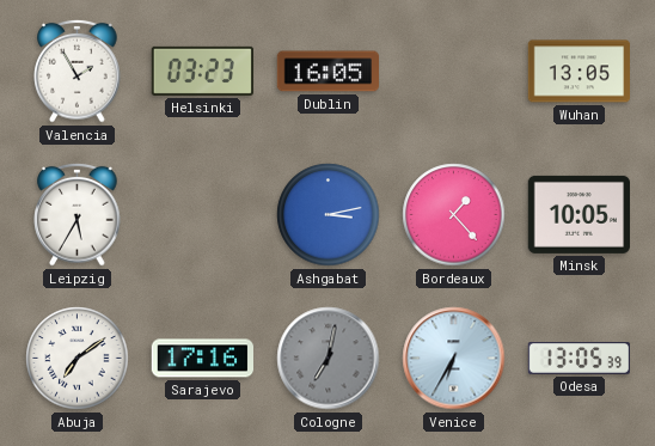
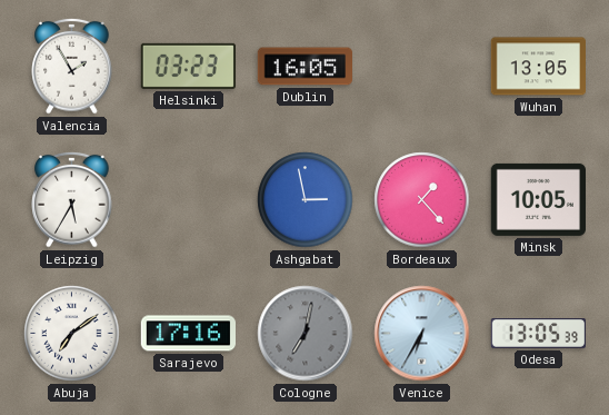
Ashgabat: 3:13 -> 2:58
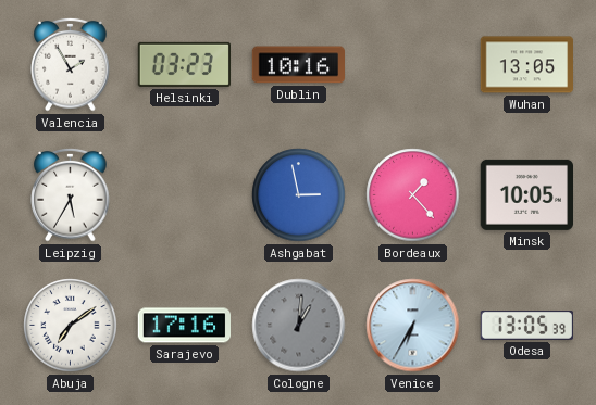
Dublin: 16:05 -> 10:16
Cologne: 7:02 -> 1:01
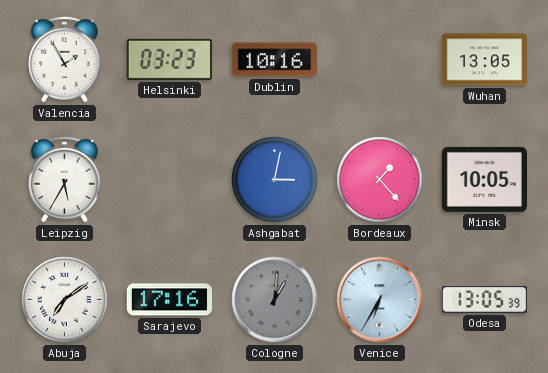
Ashgabat: 2:58 -> 3:02
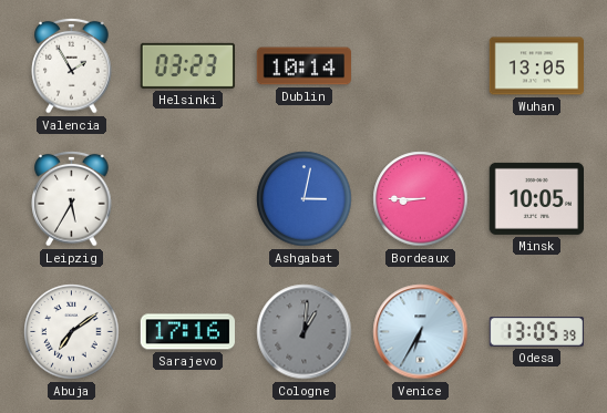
Dublin: 10:16 -> 10:14
Bordeaux: 1:23 -> 8:45
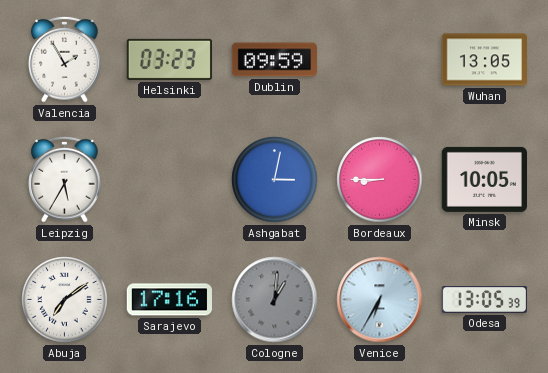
Dublin: 10:14 -> 09:59
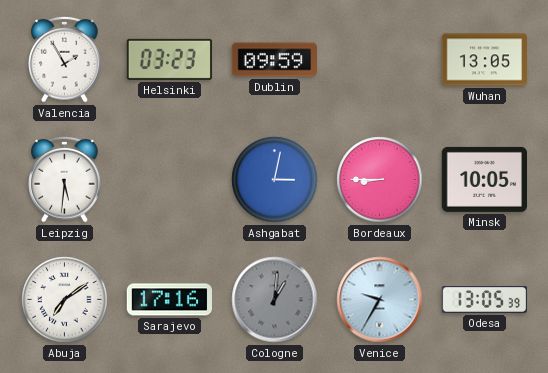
Leipzig: 5:35 -> 5:31
Venice: 6:35 -> 9:35
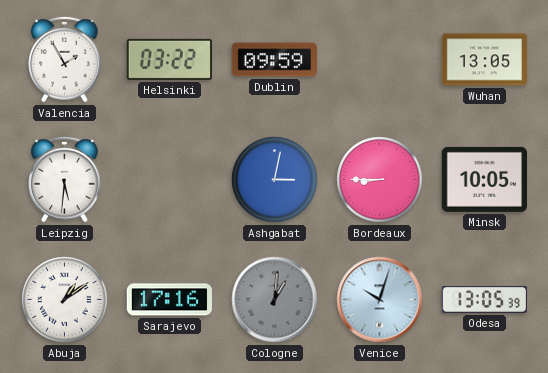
Helsinki: 03:23 -> 03:22
Abuja: 7:09 -> 1:09
Venice: 9:35 -> 10:03
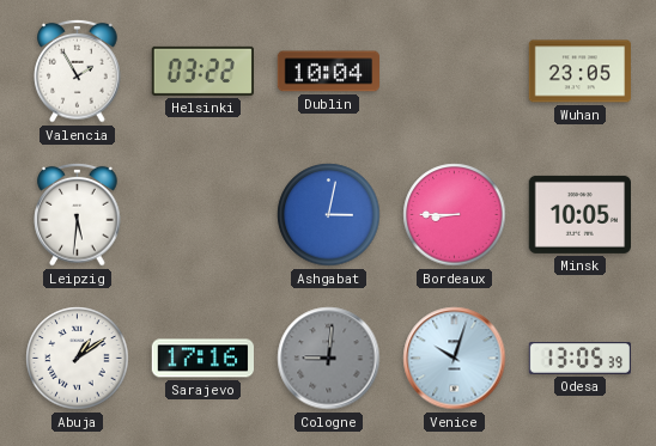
Dublin: 09:59 -> 10:04
Wuhan: 13:05 -> 23:05
Cologne: 1:01 -> 9:01
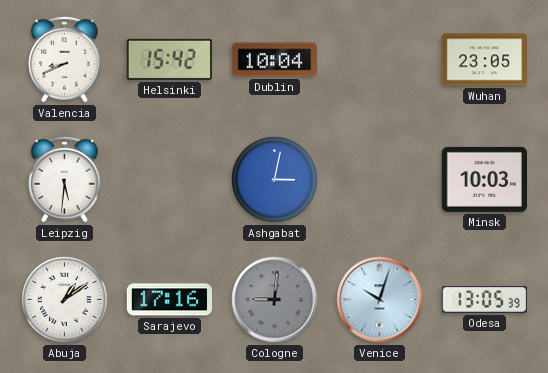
Valencia: 1:55 -> 8:41
Helsinki: 03:22 -> 15:42
Bordeaux: 8:45 -> none
Minsk: 10:05 -> 10:03
